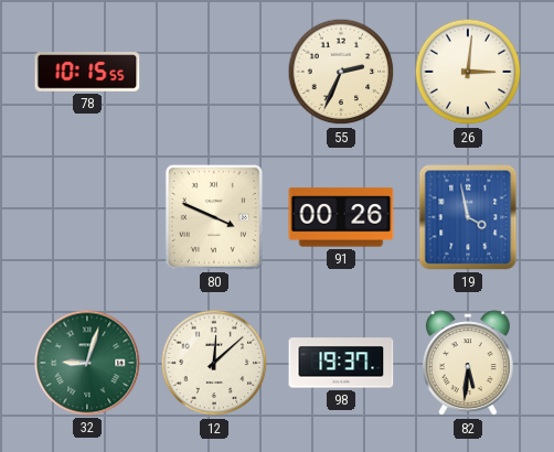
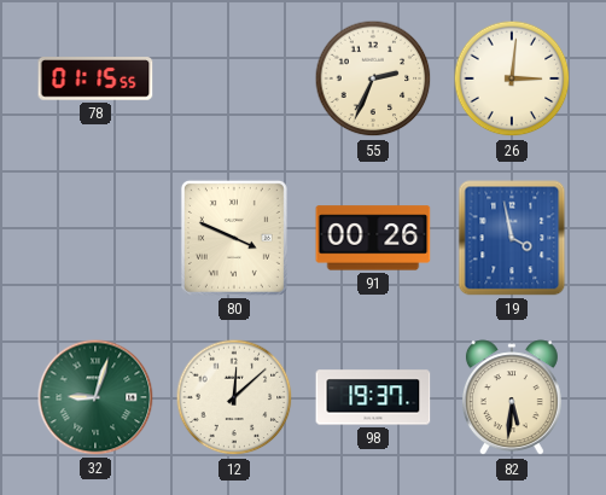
78: 10:15 -> 01:15
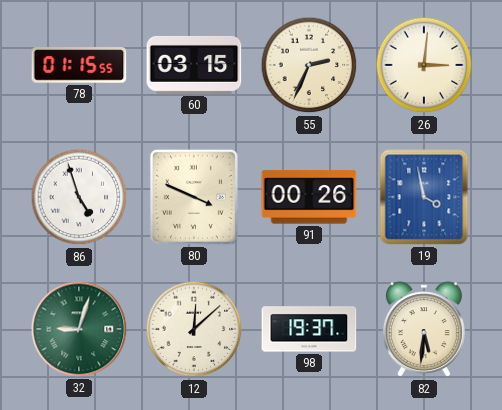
60: none -> 03:15
86: none -> 4:57
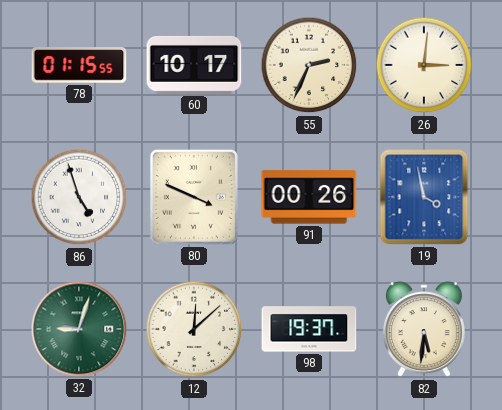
60: 03:15 -> 10:17
